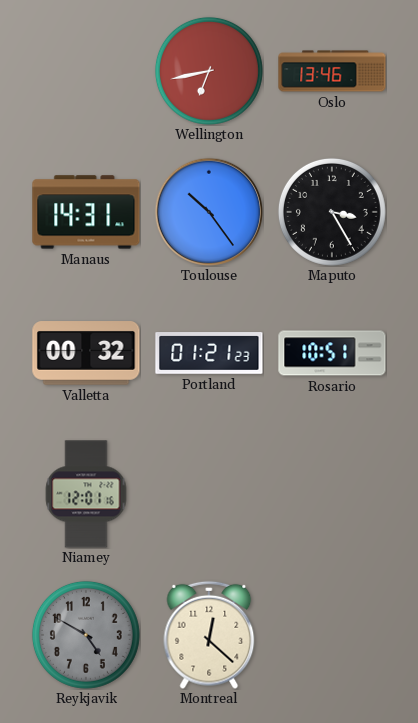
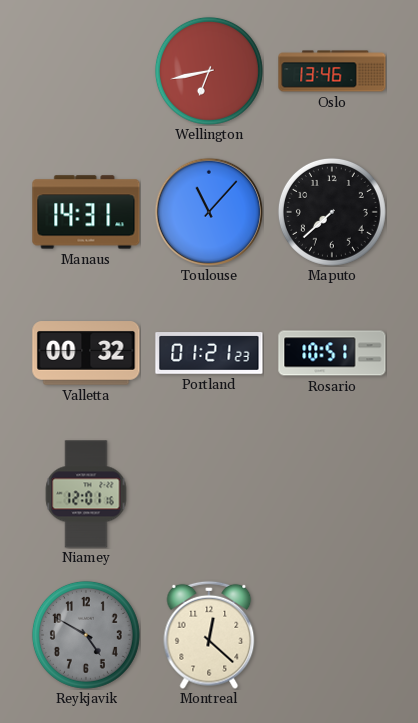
Toulouse: 10:24 -> 11:07
Maputo: 3:25 -> 7:38
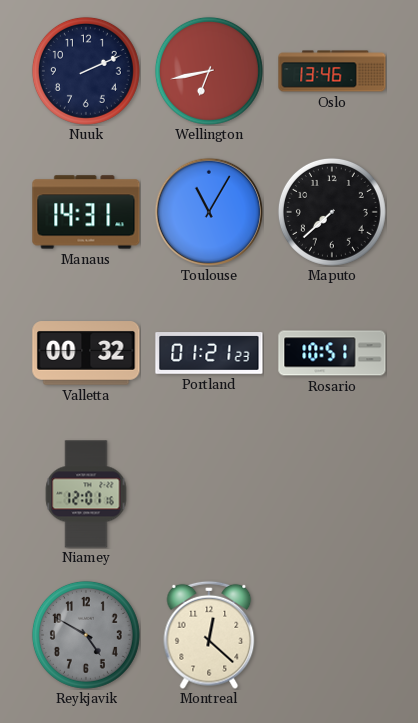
Nuuk: none -> 2:11
Toulouse: 11:07 -> 11:05
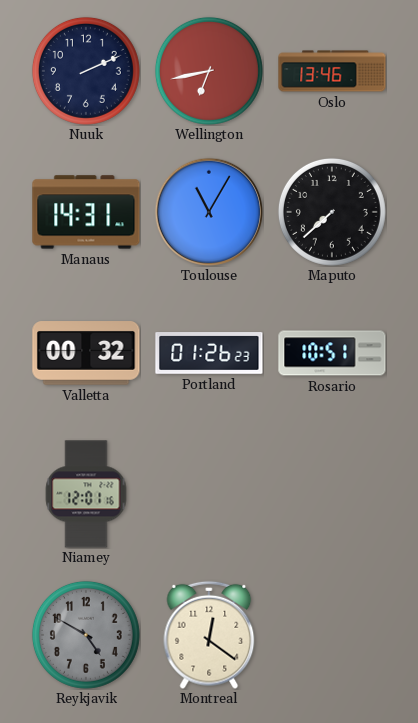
Portland: 01:21 -> 01:26
Montreal: 12:22 -> 12:21
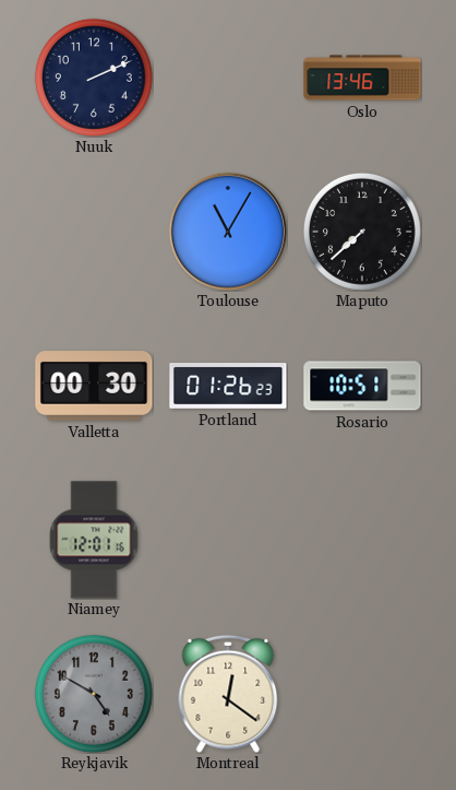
Wellington: 6:43 -> none
Manaus: 14:31 -> none
Valletta: 00:32 -> 00:30
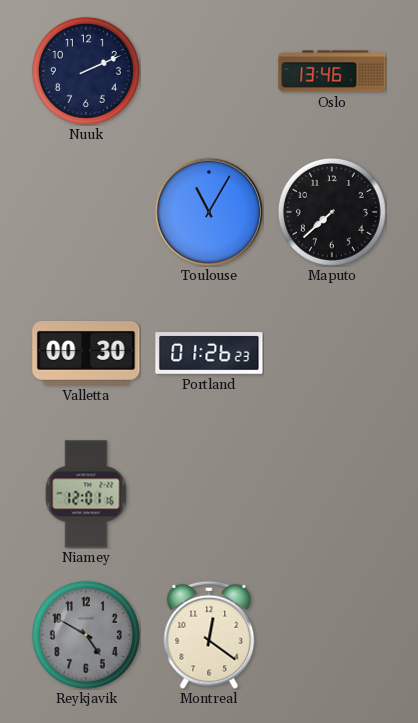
Rosario: 10:51 -> none
